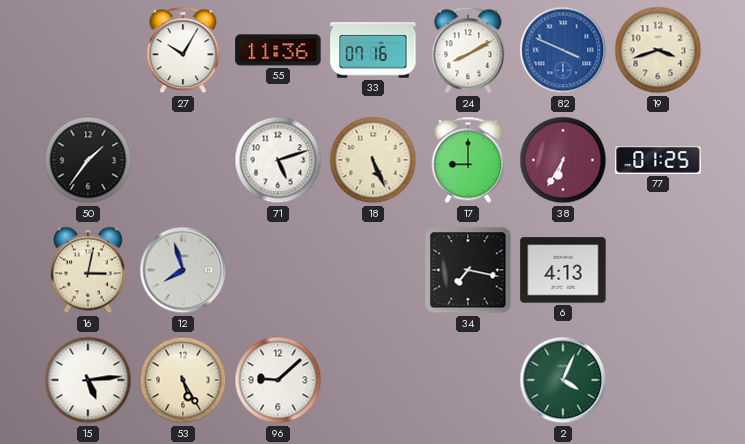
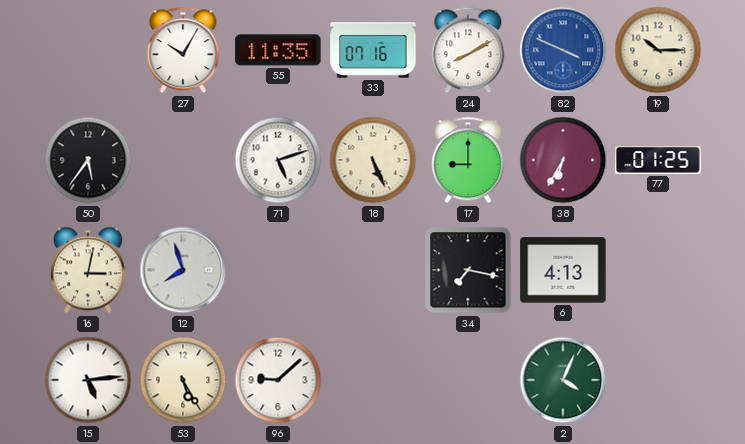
55: 11:36 -> 11:35
19: 3:42 -> 10:15
50: 1:36 -> 5:36
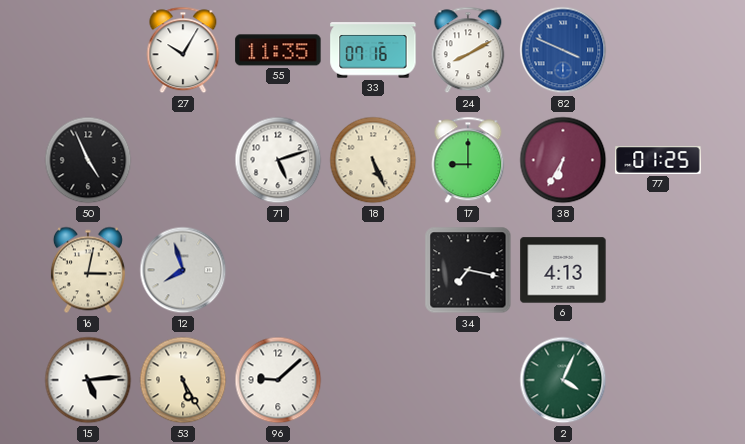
19: 10:15 -> none
50: 5:36 -> 4:56
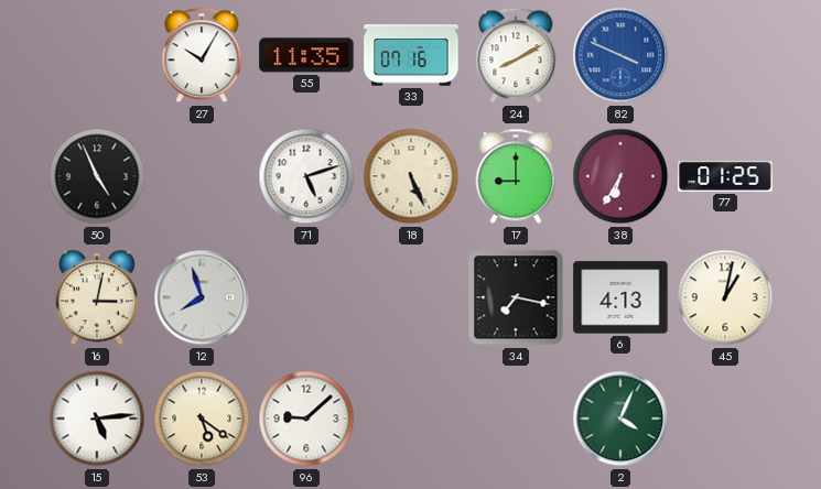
45: none -> 1:02
53: 5:25 -> 5:21
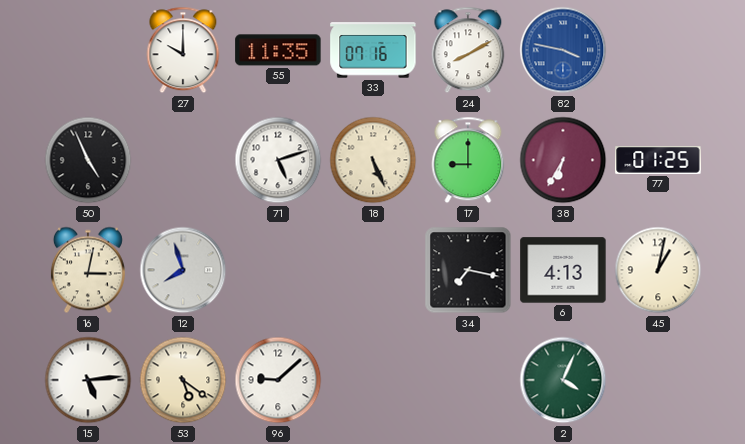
27: 10:05 -> 10:00
82: 3:49 -> 3:47
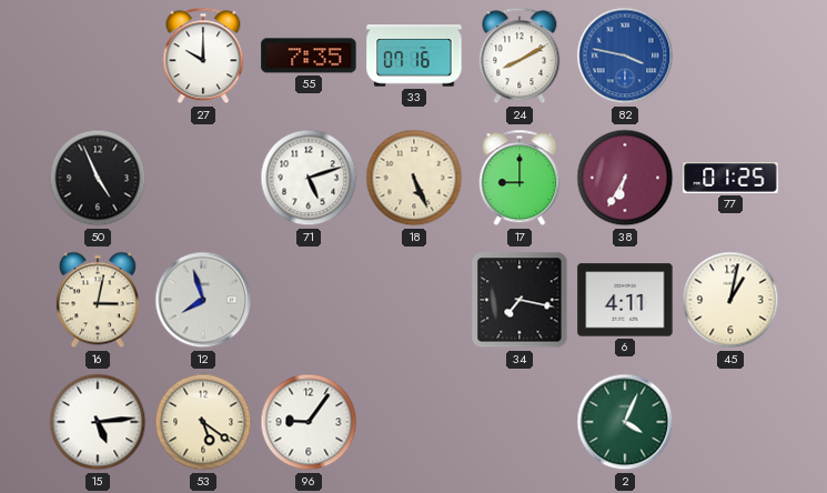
55: 11:35 -> 7:35
6: 4:13 -> 4:11
96: 9:08 -> 9:06
